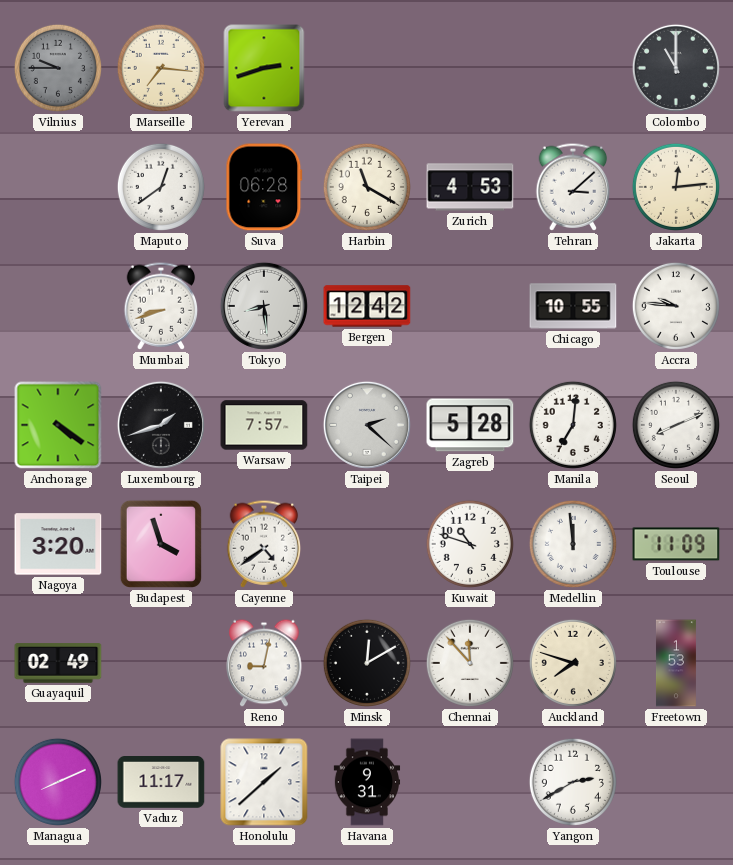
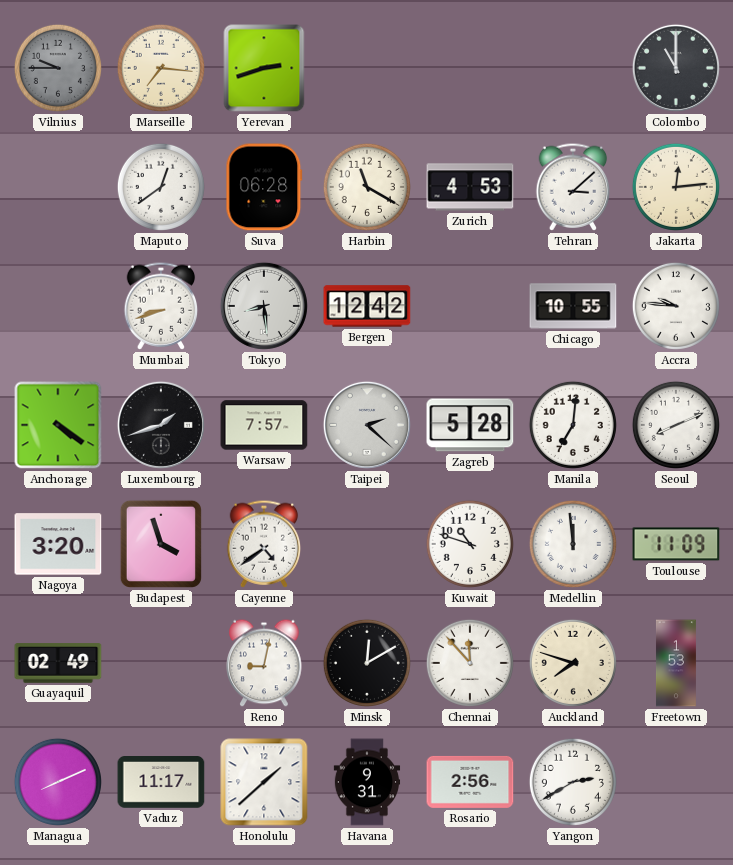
Rosario: none -> 2:56
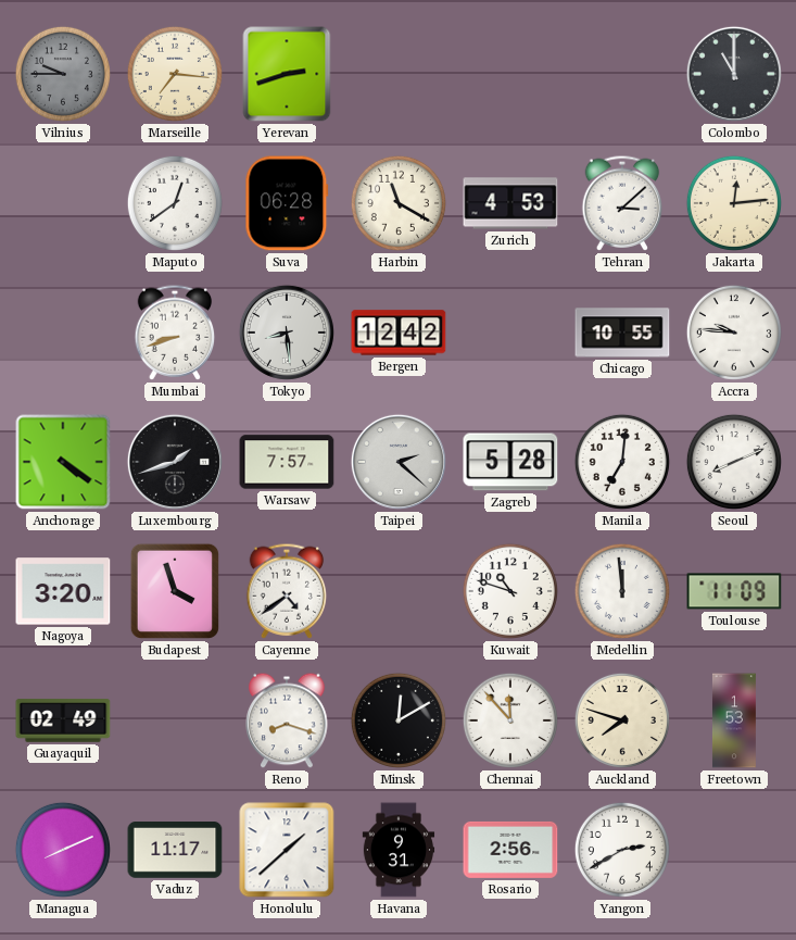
Reno: 9:02 -> 8:18
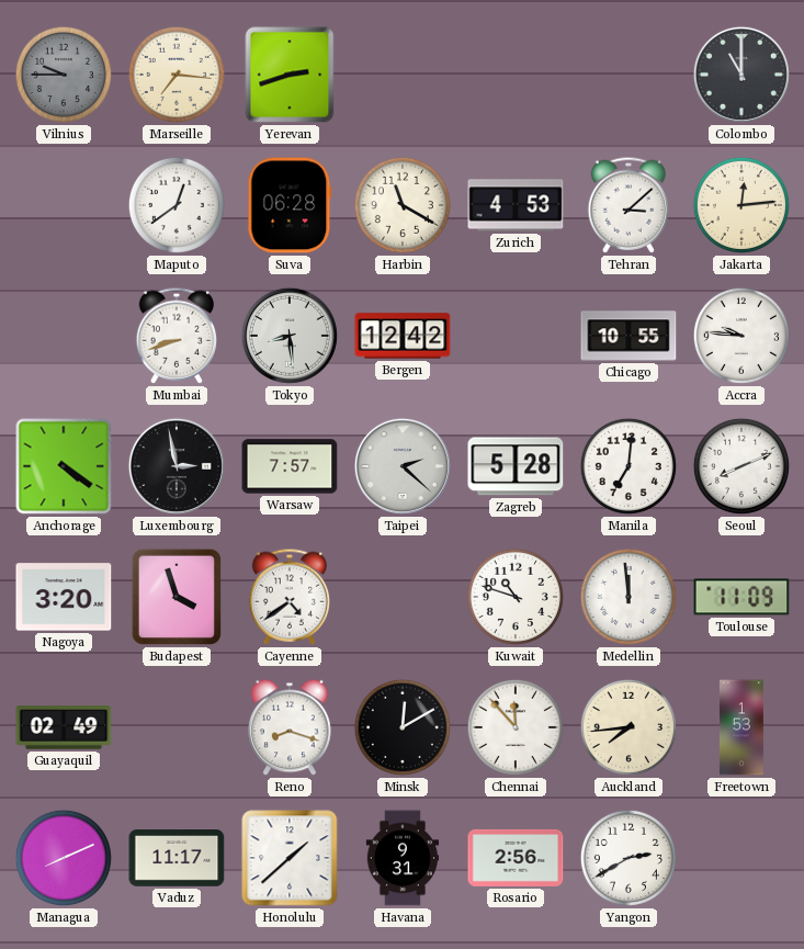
Luxembourg: 1:42 -> 2:58
Auckland: 7:48 -> 7:44
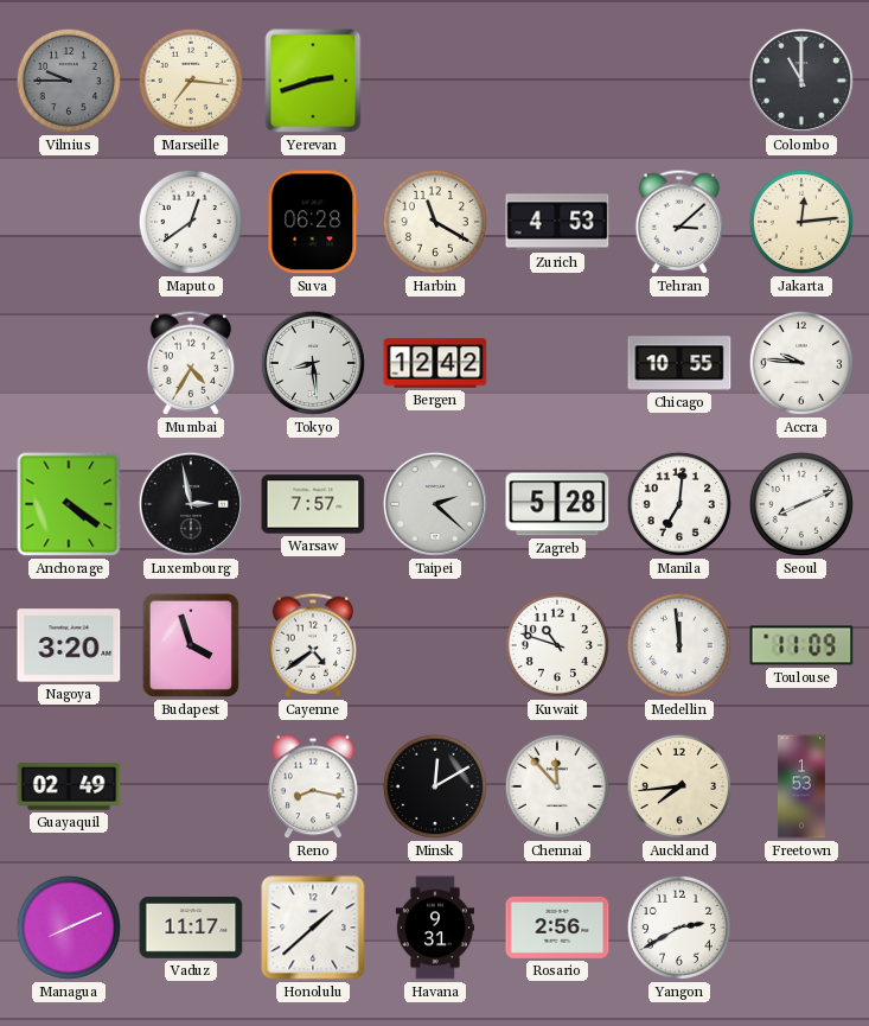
Mumbai: 8:42 -> 4:35
Reno: 8:18 -> 8:17
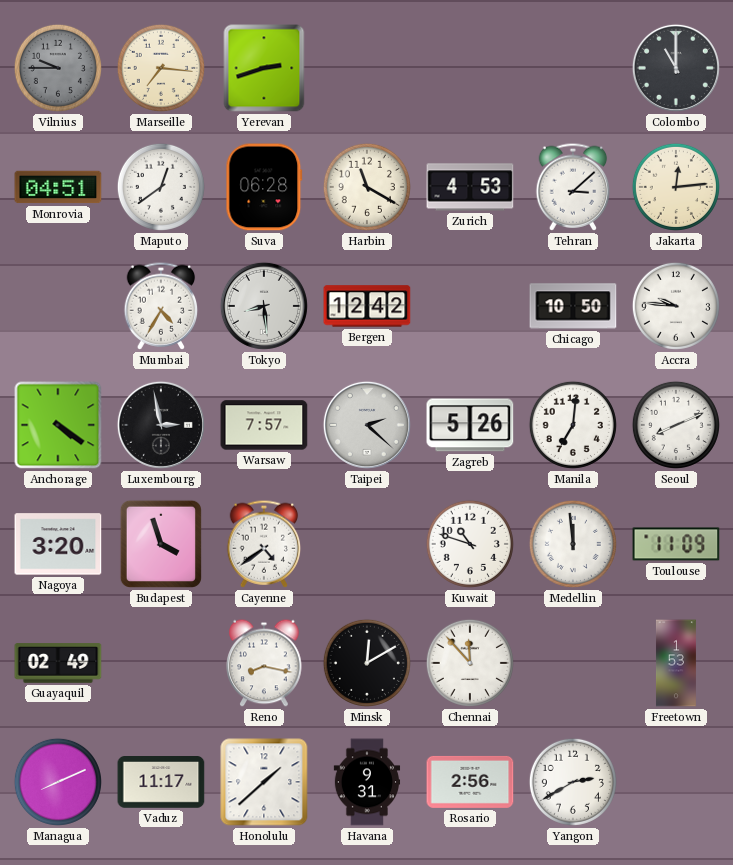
Monrovia: none -> 04:51
Chicago: 10:55 -> 10:50
Zagreb: 5:28 -> 5:26
Auckland: 7:44 -> none
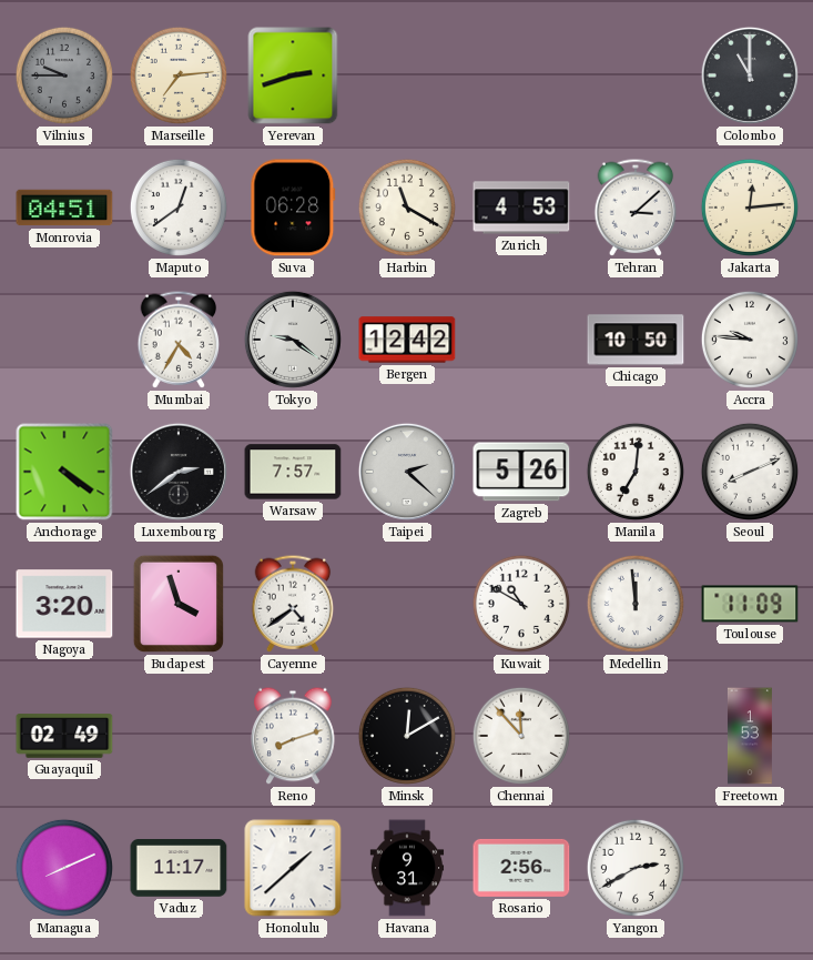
Marseille: 7:16 -> 7:14
Tokyo: 8:29 -> 9:21
Luxembourg: 2:58 -> 2:39
Kuwait: 10:48 -> 10:50
Reno: 8:17 -> 8:12
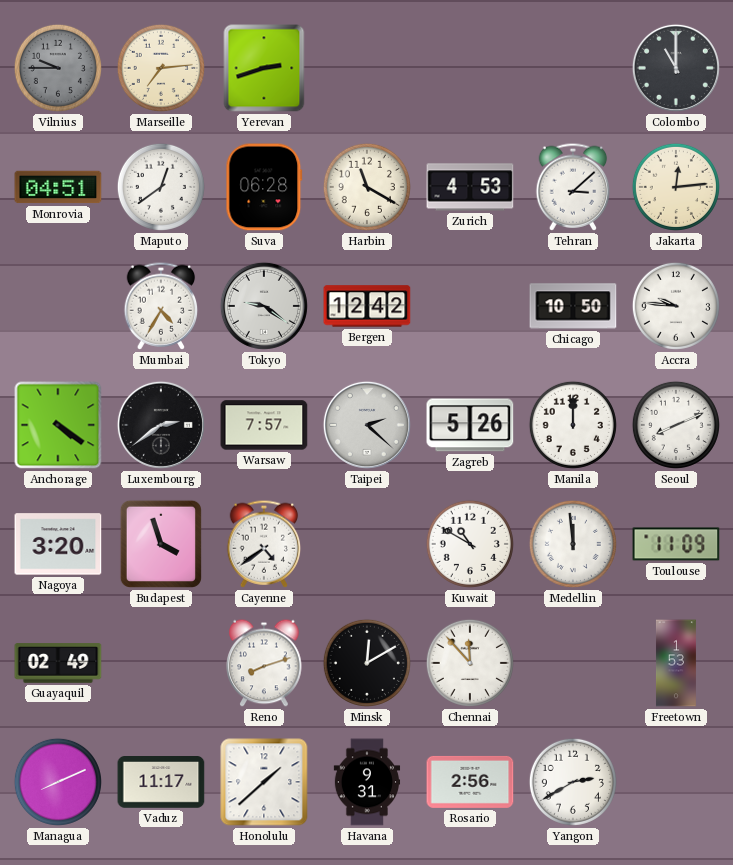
Manila: 7:01 -> 12:00
